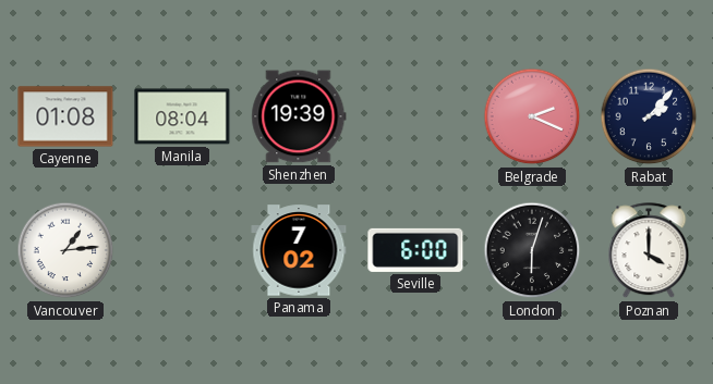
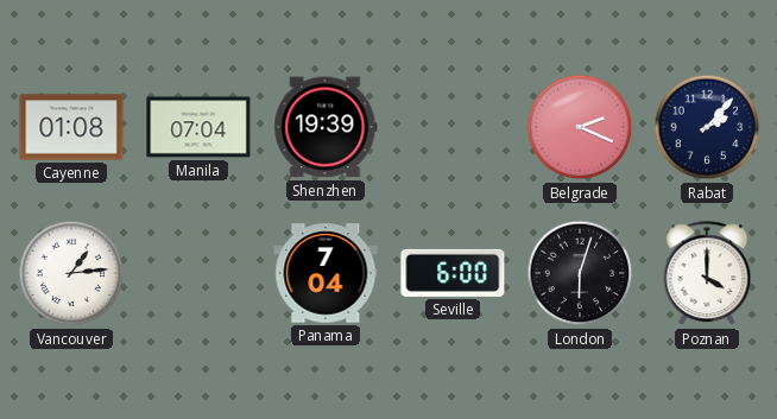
Manila: 08:04 -> 07:04
Panama: 7:02 -> 7:04
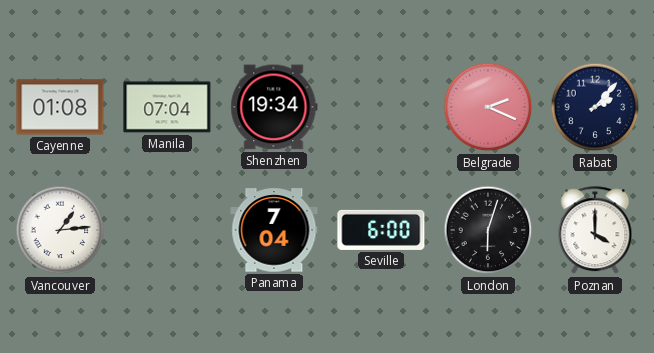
Shenzhen: 19:39 -> 19:34
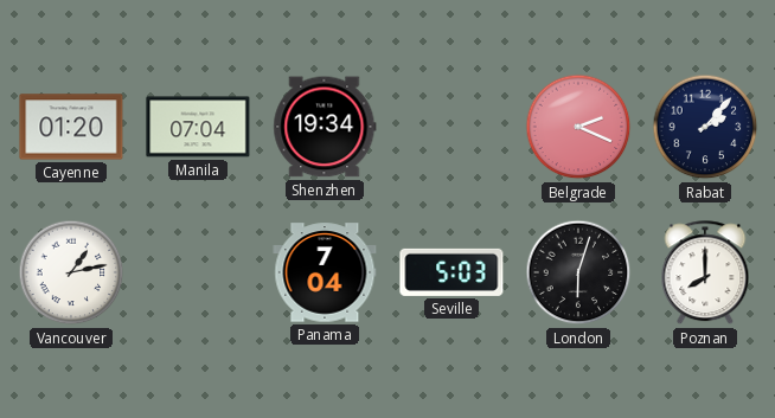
Cayenne: 01:08 -> 01:20
Vancouver: 1:14 -> 1:13
Seville: 6:00 -> 5:03
Poznan: 4:00 -> 8:00
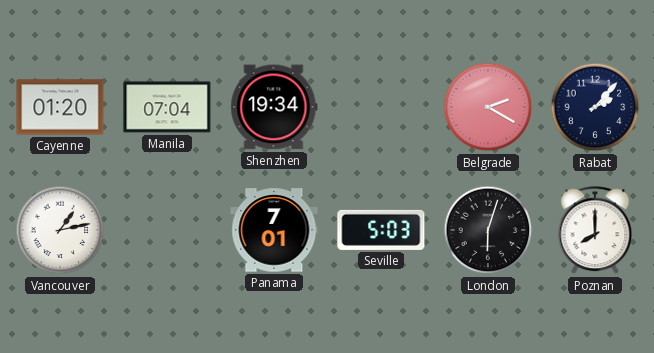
Belgrade: 2:19 -> 2:20
Panama: 7:04 -> 7:01
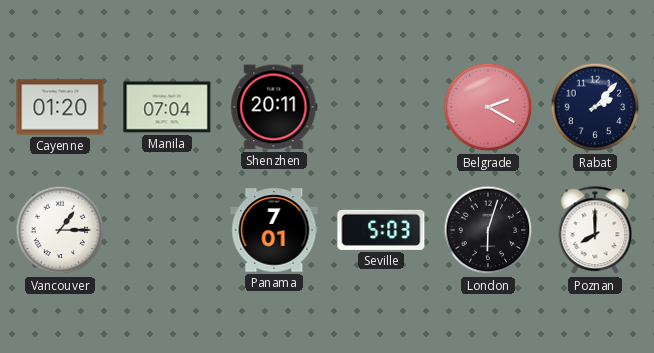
Shenzhen: 19:34 -> 20:11
Vancouver: 1:13 -> 1:15
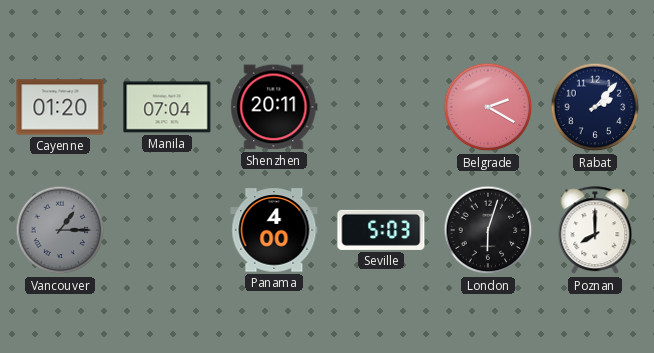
Vancouver dial: white -> grey
Panama: 7:01 -> 4:00
